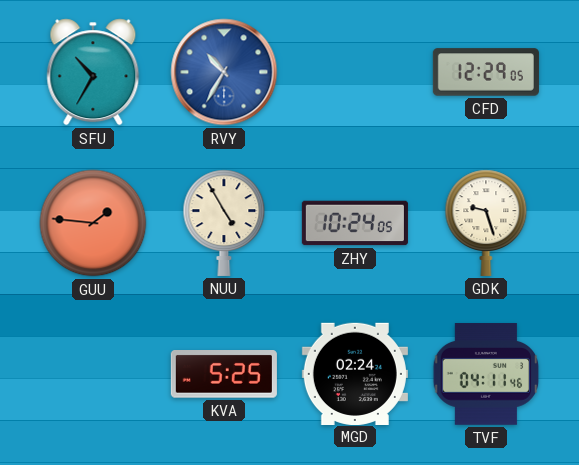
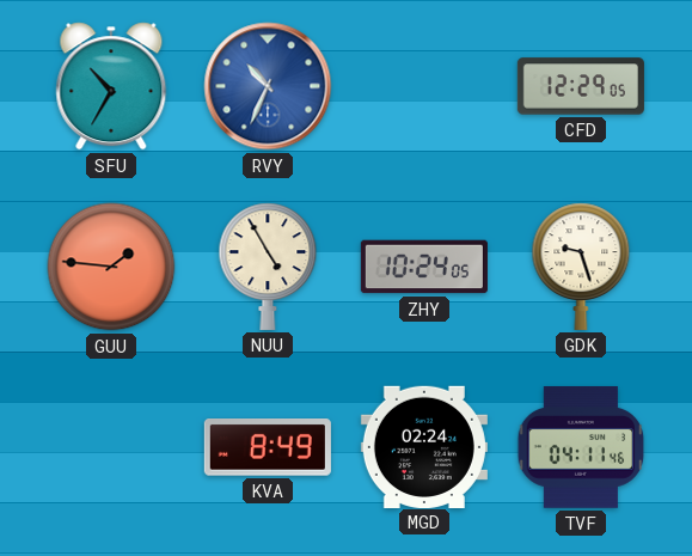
RVY: 10:35 -> 10:34
KVA: 5:25 -> 8:49
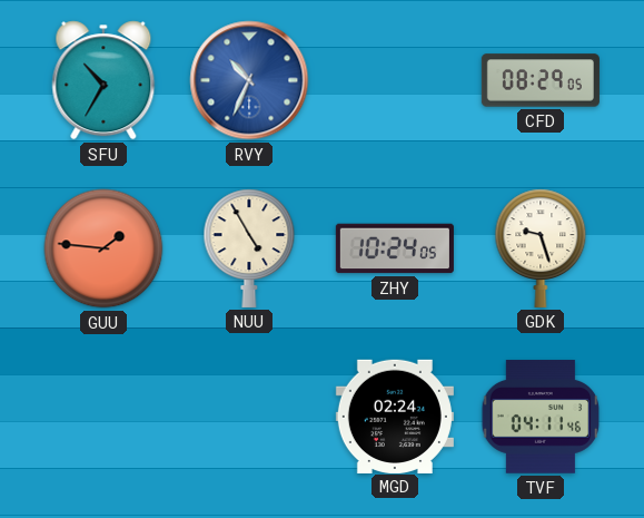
CFD: 12:29 -> 08:29
KVA: 8:49 -> none
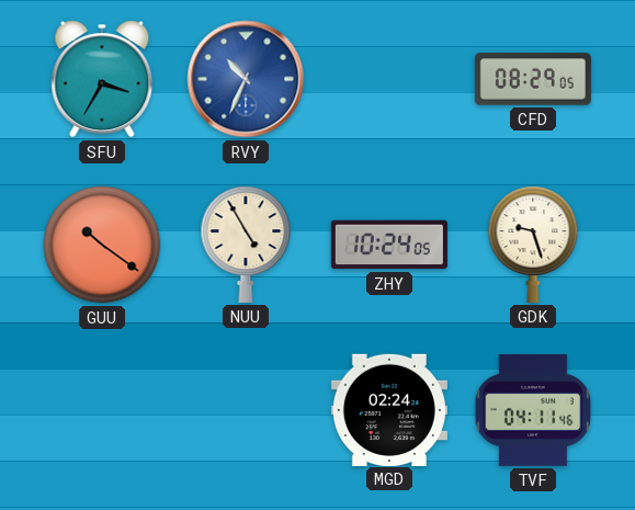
SFU: 10:35 -> 3:35
GUU: 1:46 -> 10:21
